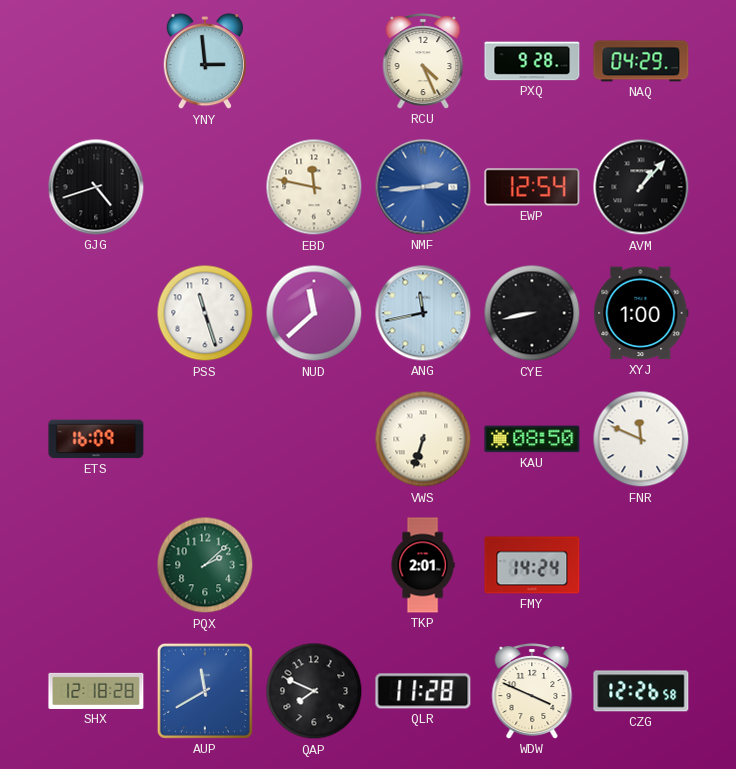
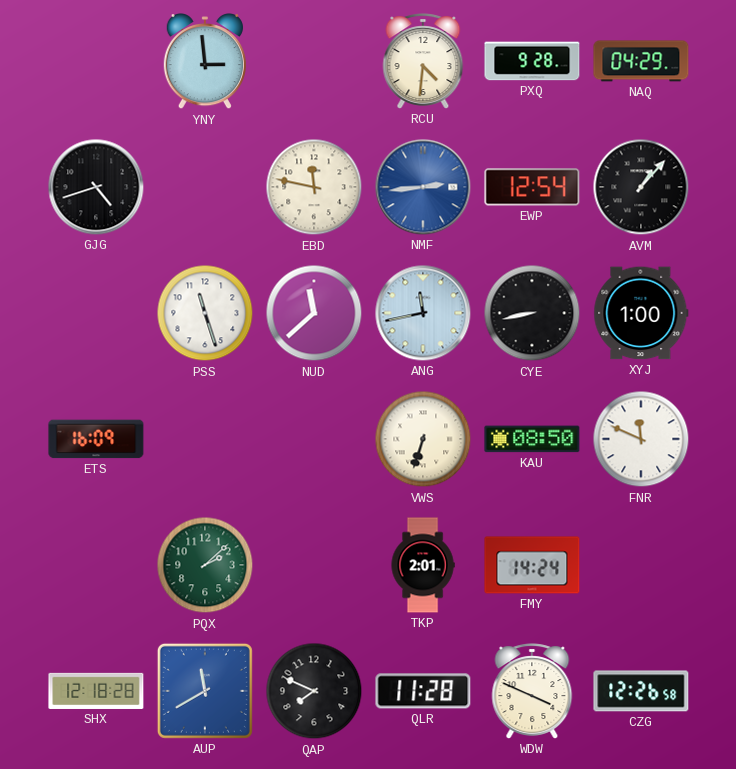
RCU: 4:26 -> 4:31
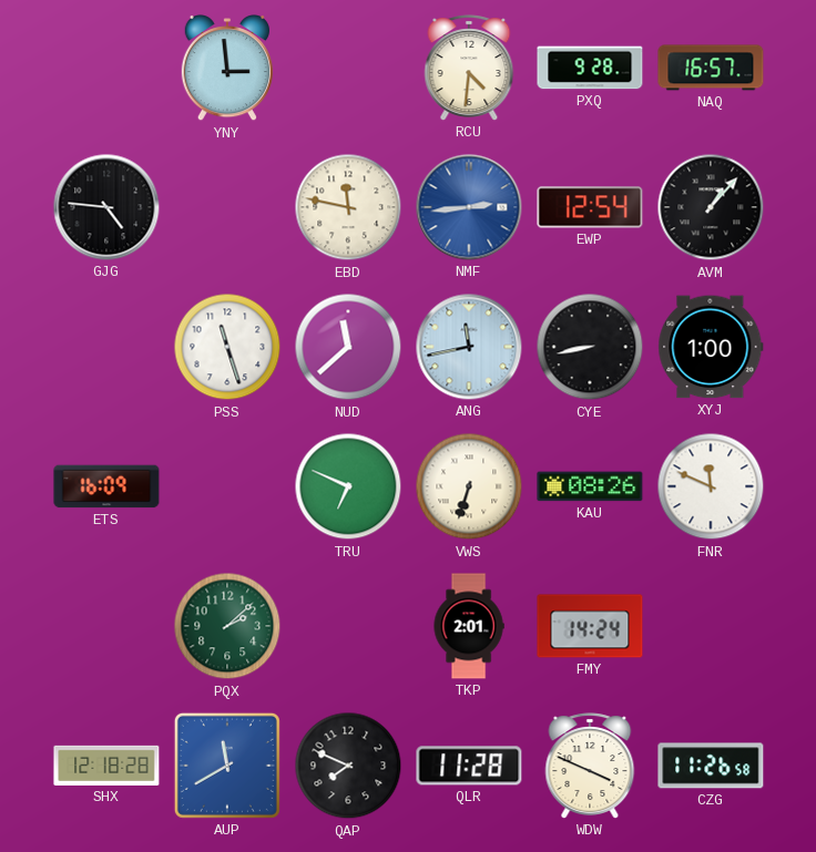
NAQ: 04:29 -> 16:57
GJG: 4:42 -> 4:46
TRU: none -> 6:49
KAU: 08:50 -> 08:26
CZG: 12:26 -> 11:26
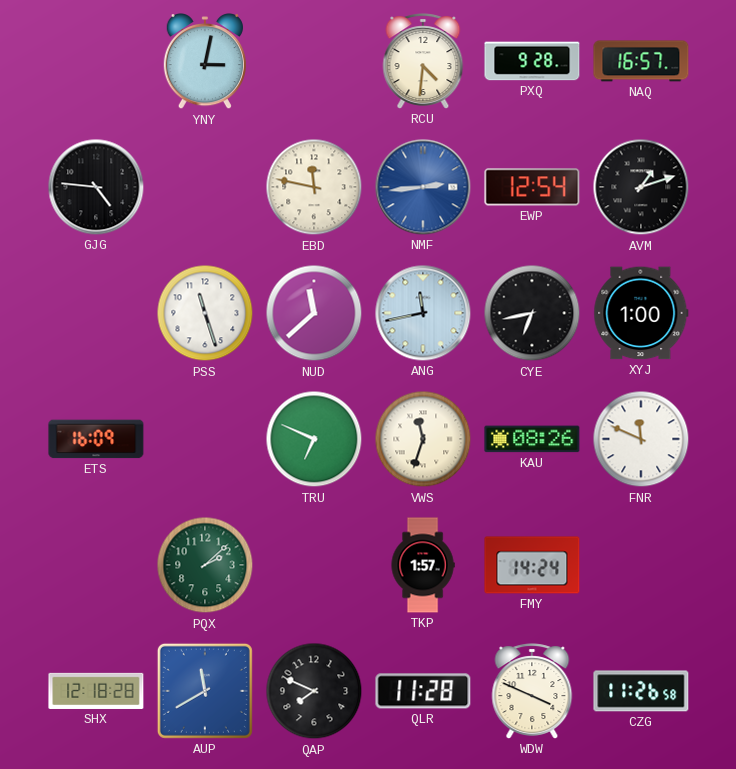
YNY: 2:59 -> 3:02
AVM: 1:07 -> 1:12
CYE: 8:43 -> 6:43
VWS: 6:33 -> 11:33
TKP: 2:01 -> 1:57
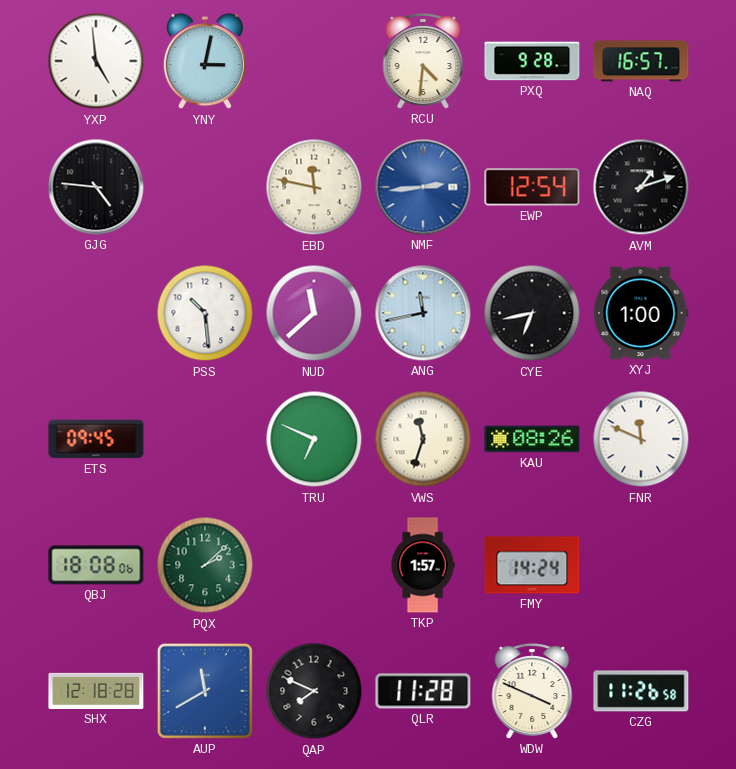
YXP: none -> 4:59
PSS: 11:27 -> 10:29
ETS: 16:09 -> 09:45
QBJ: none -> 18:08
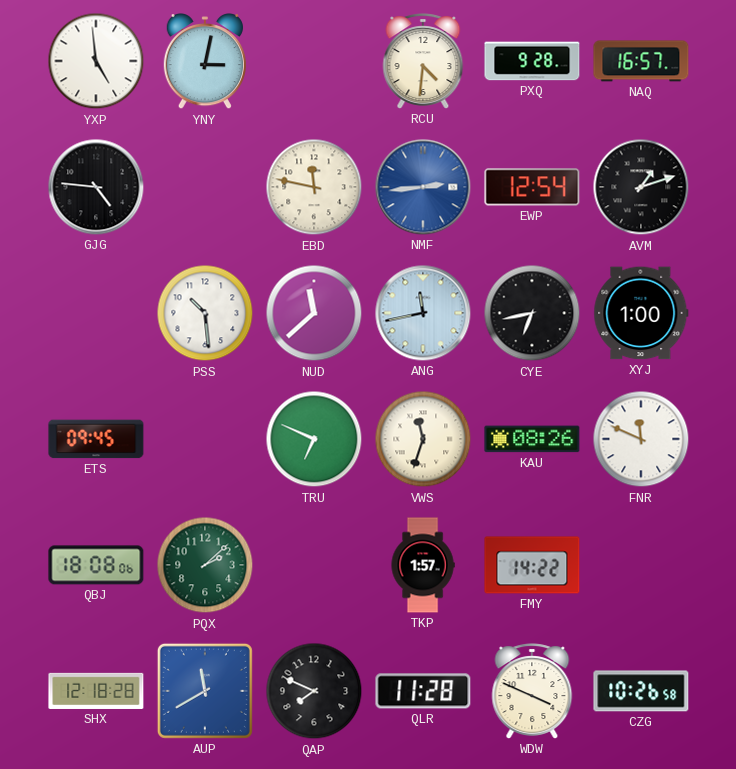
FMY: 14:24 -> 14:22
CZG: 11:26 -> 10:26
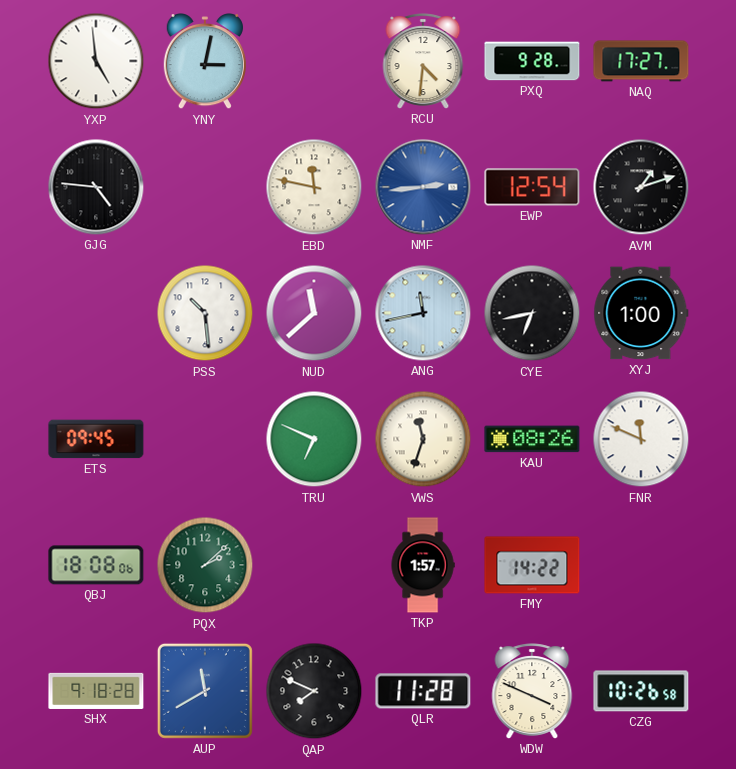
NAQ: 16:57 -> 17:27
SHX: 12:18 -> 9:18
